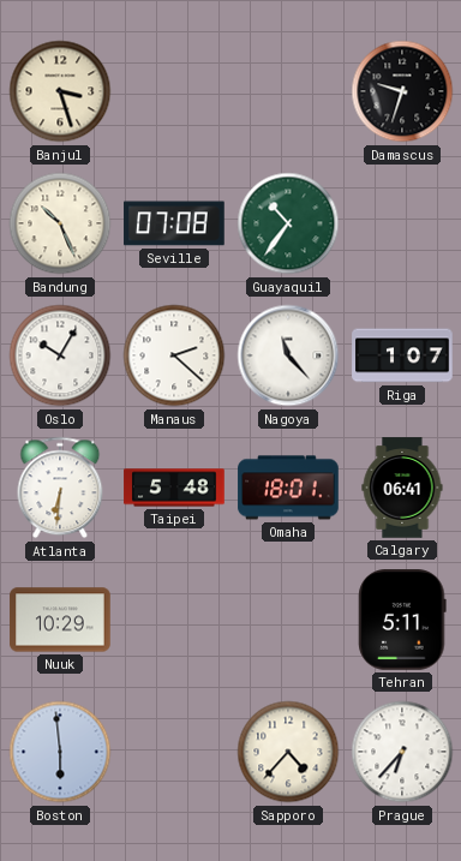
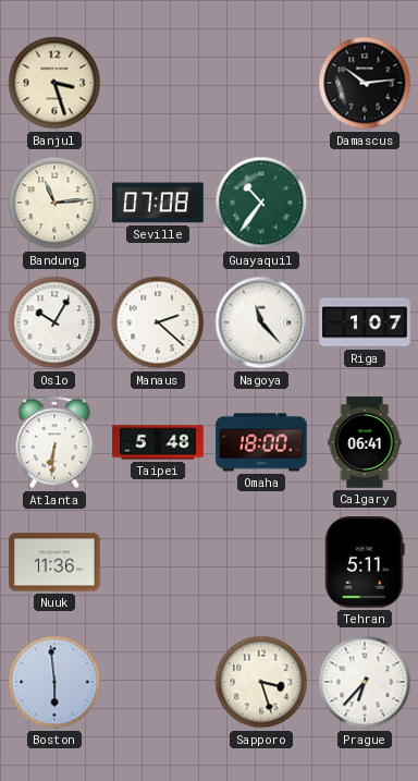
Damascus: 9:33 -> 10:14
Bandung: 10:26 -> 11:14
Omaha: 18:01 -> 18:00
Nuuk: 10:29 -> 11:36
Sapporo: 4:37 -> 3:27
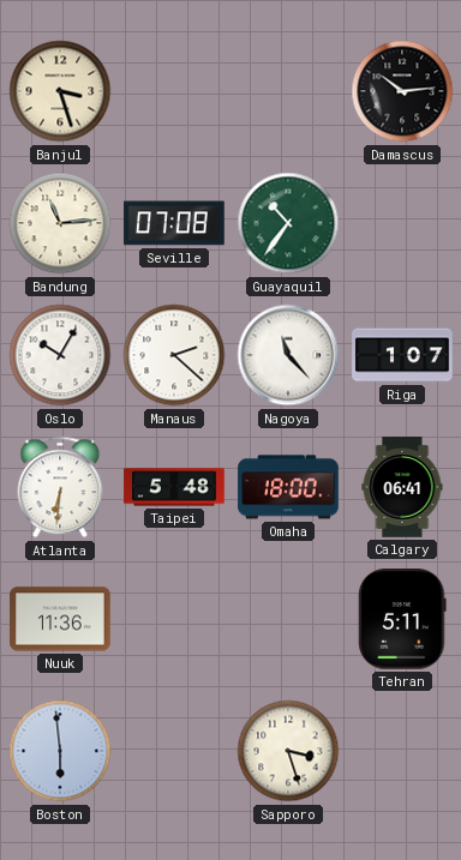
Prague: 6:37 -> none
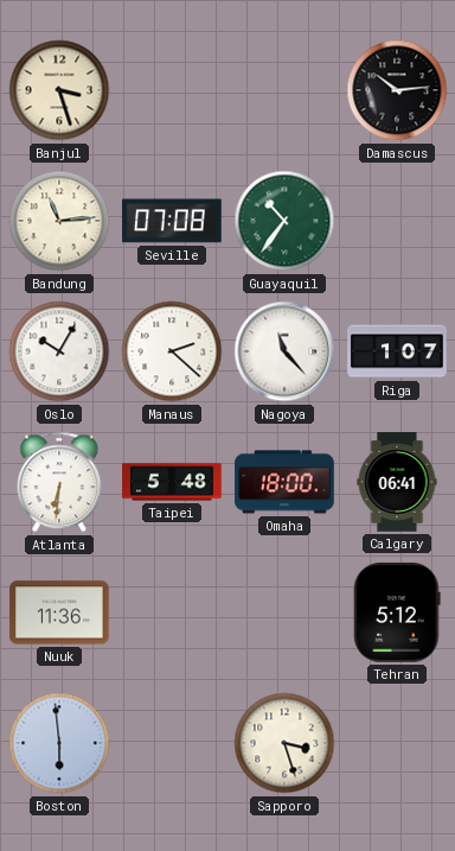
Tehran: 5:11 -> 5:12
